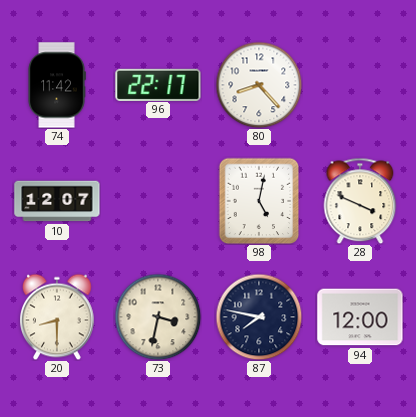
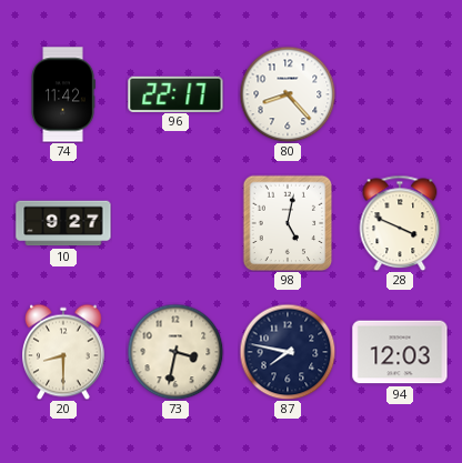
10: 12:07 -> 9:27
94: 12:00 -> 12:03
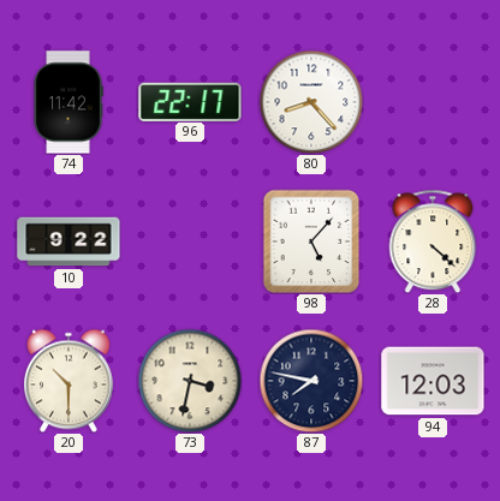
10: 9:27 -> 9:22
98: 5:02 -> 5:07
28: 3:49 -> 4:22
20: 8:30 -> 10:30
